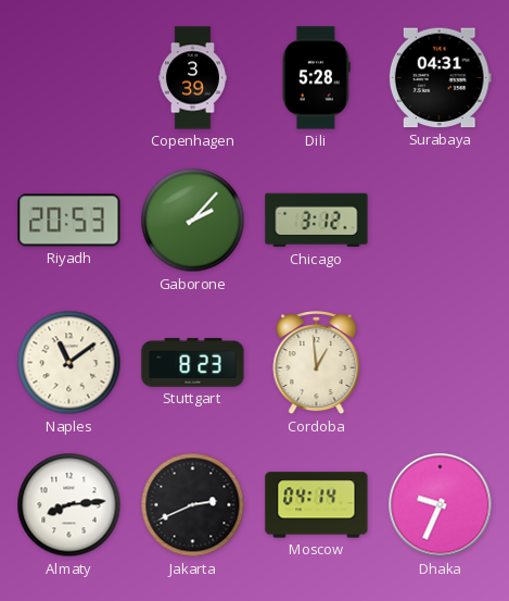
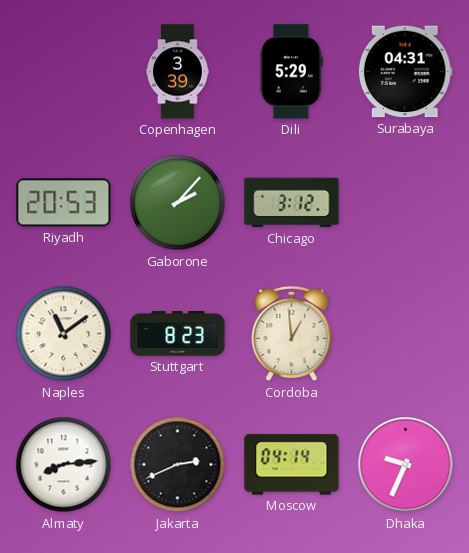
Dili: 5:28 -> 5:29
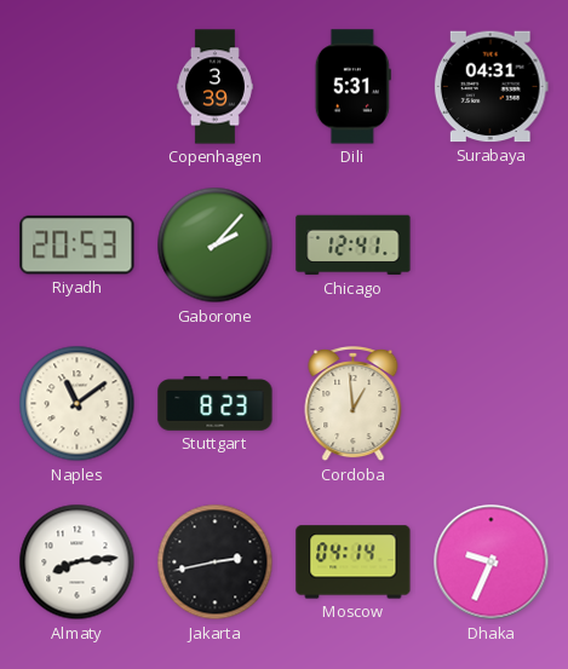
Dili: 5:29 -> 5:31
Chicago: 3:12 -> 12:41
Jakarta: 2:41 -> 2:43
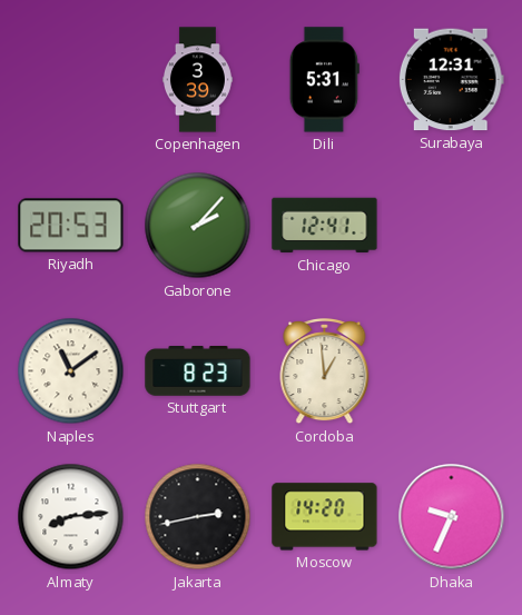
Surabaya: 04:31 -> 12:31
Moscow: 04:14 -> 14:20
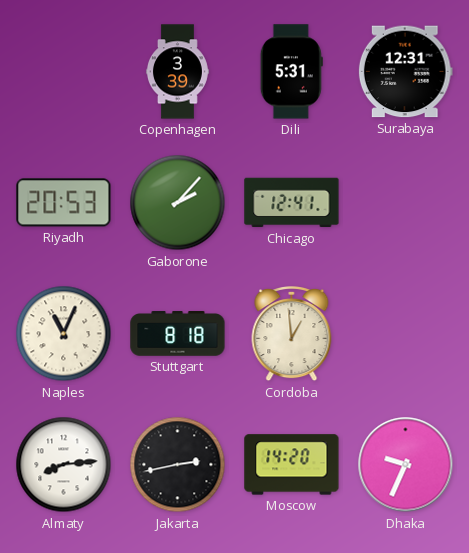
Naples: 11:09 -> 11:04
Stuttgart: 8:23 -> 8:18
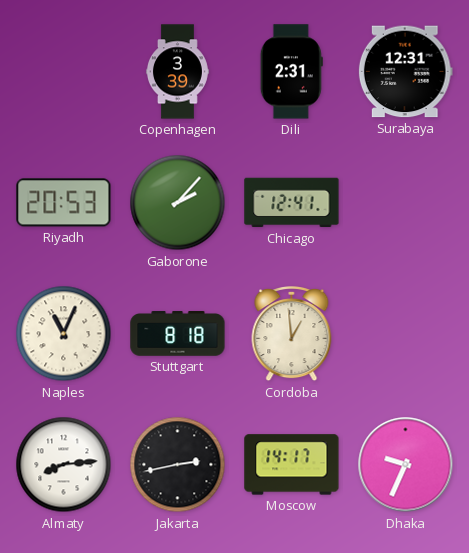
Dili: 5:31 -> 2:31
Moscow: 14:20 -> 14:17
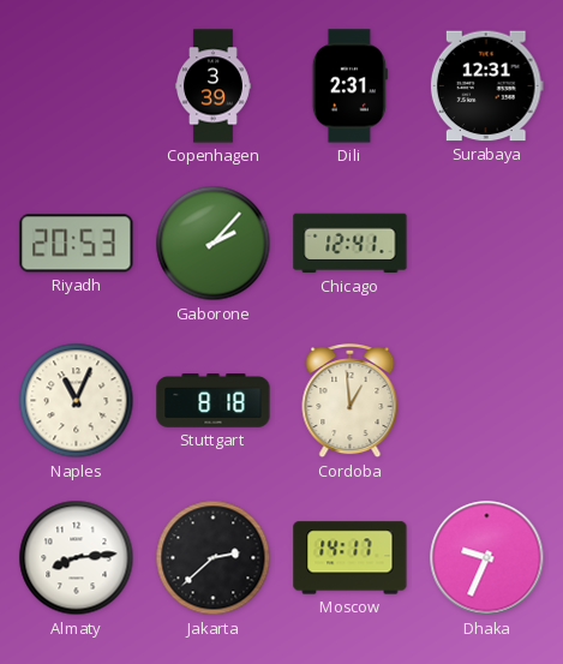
Jakarta: 2:43 -> 2:38
